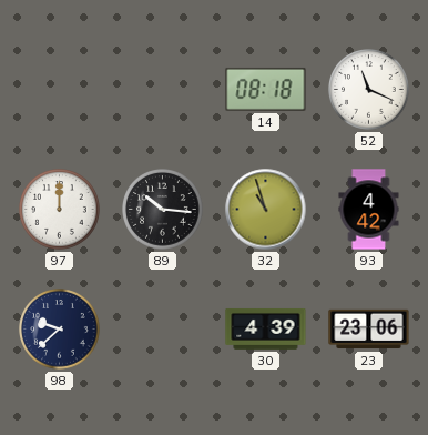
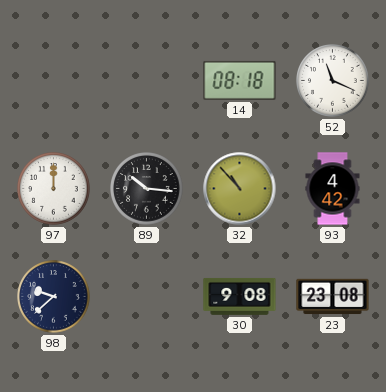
32: 10:57 -> 10:53
30: 4:39 -> 9:08
23: 23:06 -> 23:08
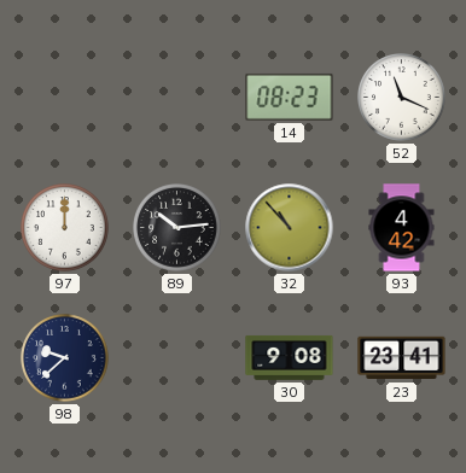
14: 08:18 -> 08:23
89: 10:16 -> 10:14
23: 23:08 -> 23:41
